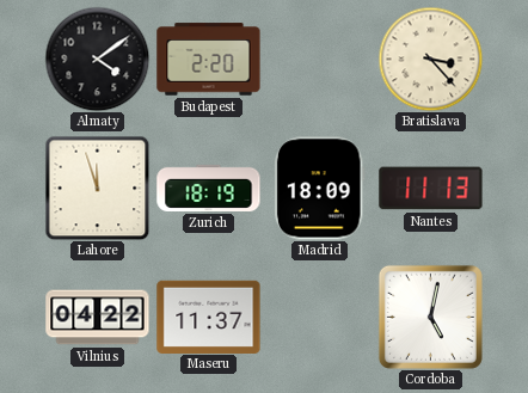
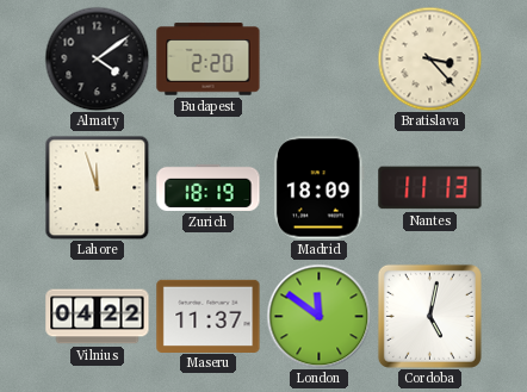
London: none -> 11:51
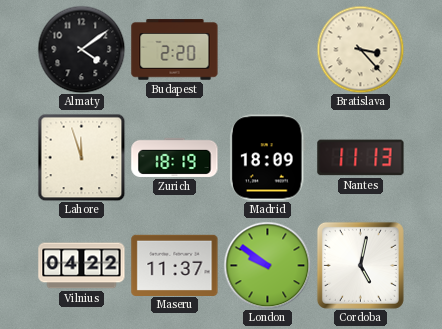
London: 11:51 -> 9:51
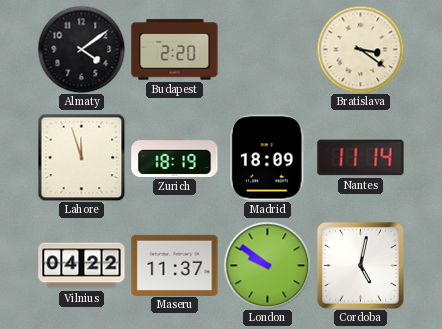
Bratislava: 3:23 -> 3:21
Nantes: 11:13 -> 11:14
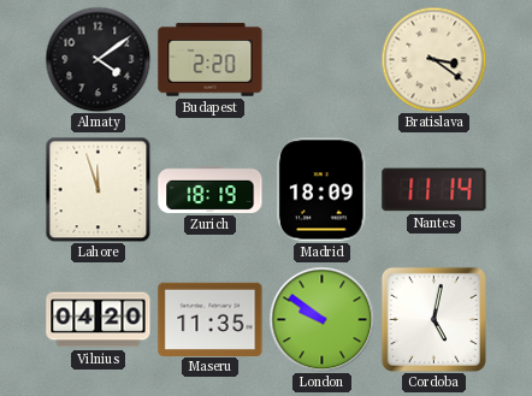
Vilnius: 04:22 -> 04:20
Maseru: 11:37 -> 11:35
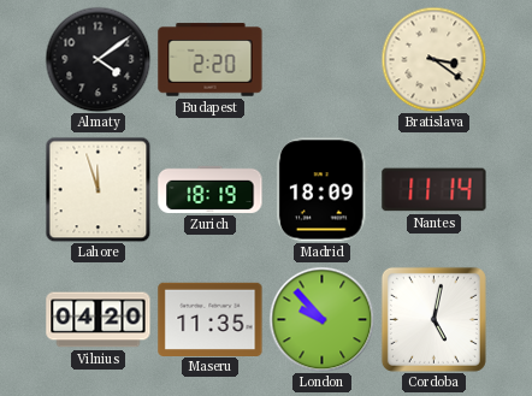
London: 9:51 -> 9:53
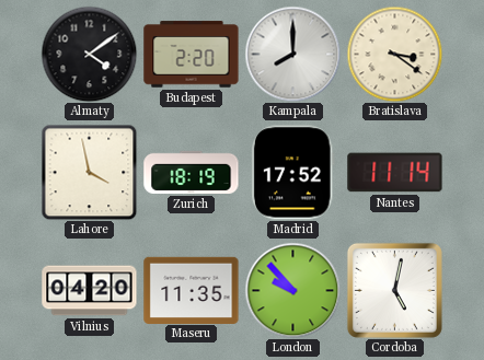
Kampala: none -> 8:00
Lahore: 11:57 -> 3:58
Madrid: 18:09 -> 17:52
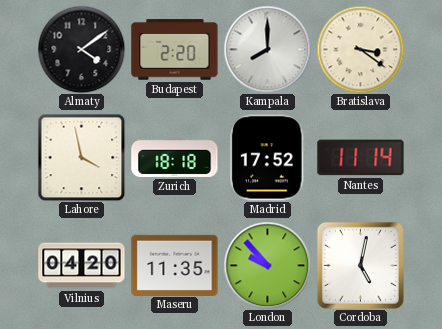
Zurich: 18:19 -> 18:18
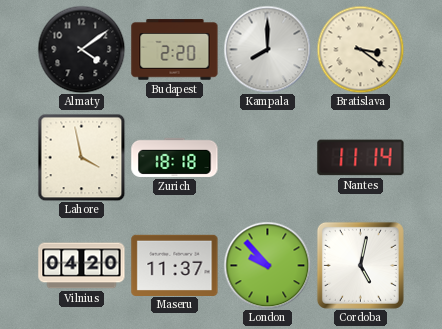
Madrid: 17:52 -> none
Maseru: 11:35 -> 11:37
